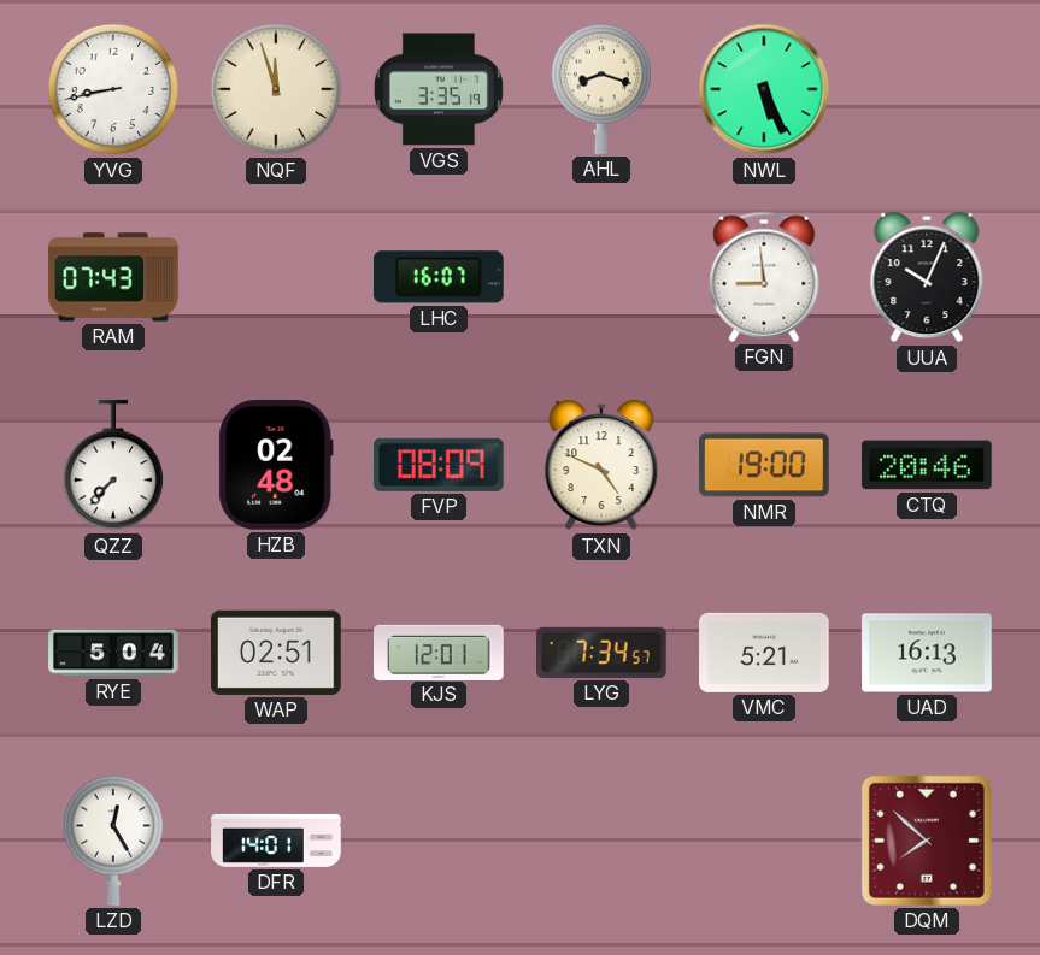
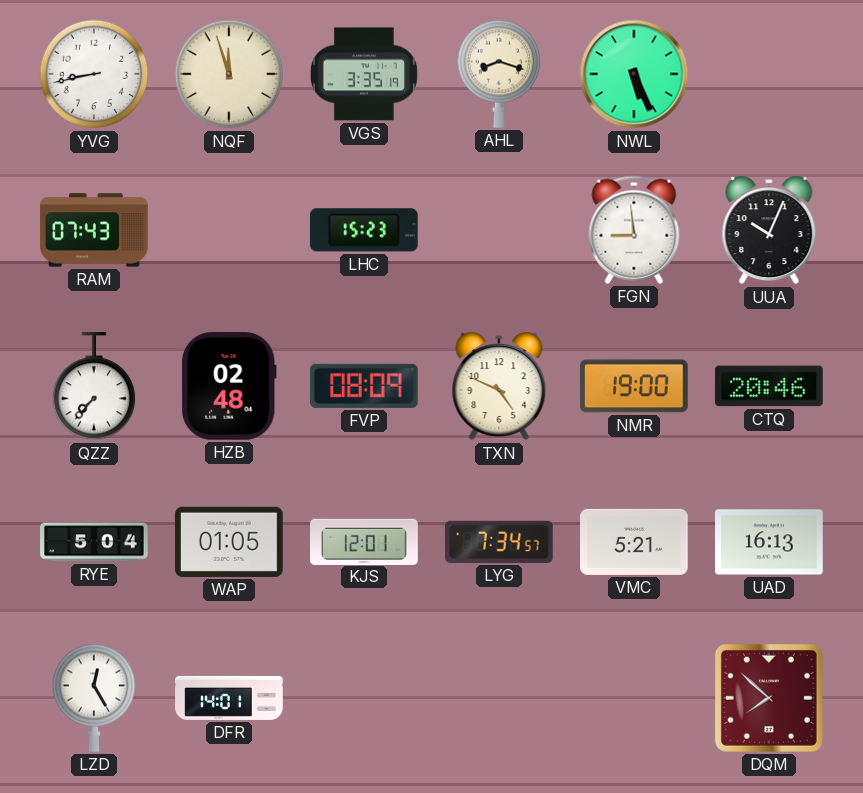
LHC: 16:07 -> 15:23
WAP: 02:51 -> 01:05
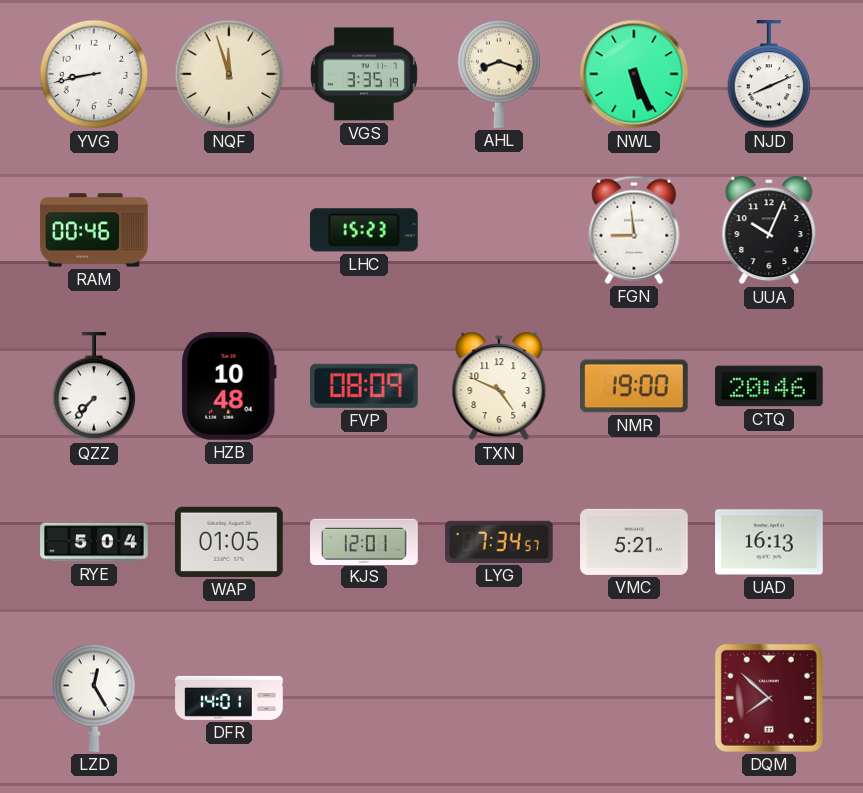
NJD: none -> 8:11
RAM: 07:43 -> 00:46
HZB: 02:48 -> 10:48
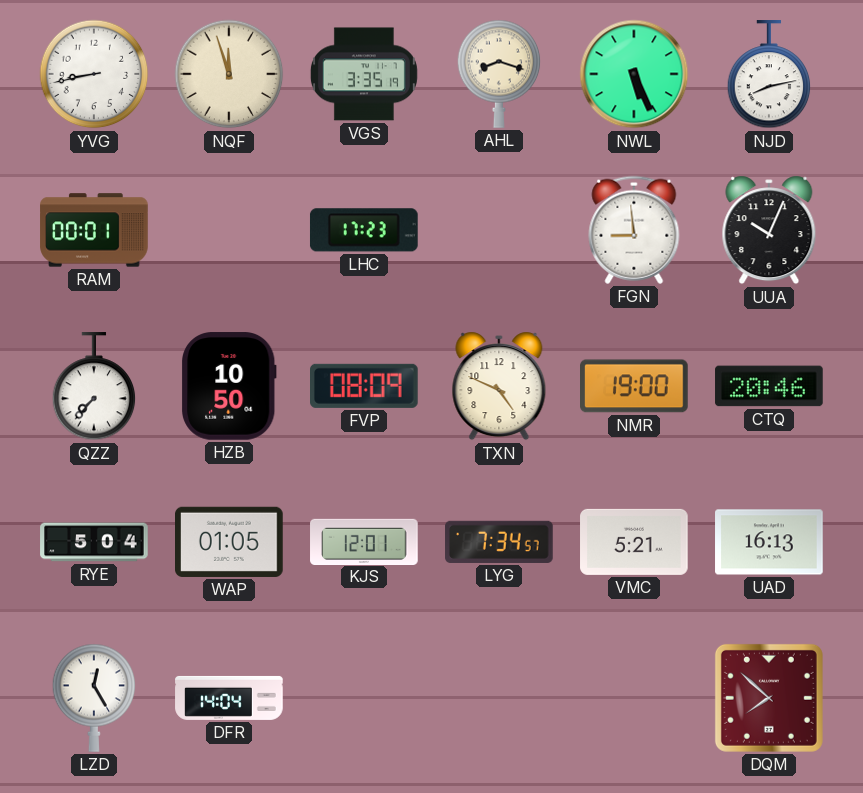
NJD: 8:11 -> 8:13
RAM: 00:46 -> 00:01
LHC: 15:23 -> 17:23
HZB: 10:48 -> 10:50
DFR: 14:01 -> 14:04
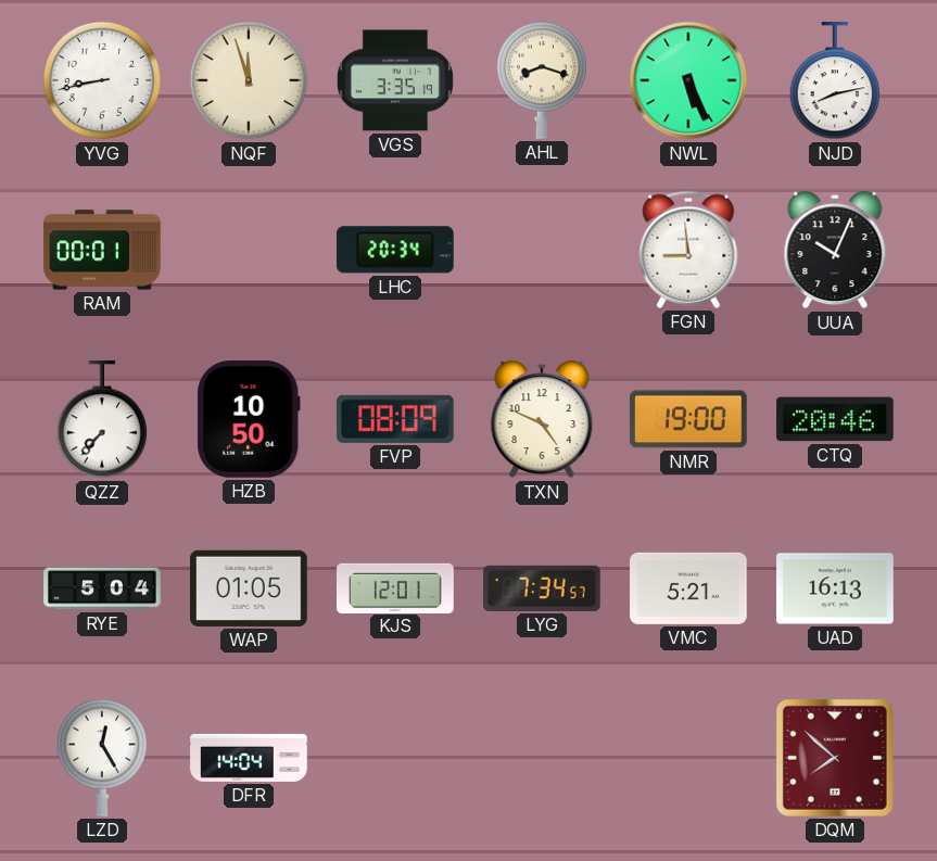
LHC: 17:23 -> 20:34
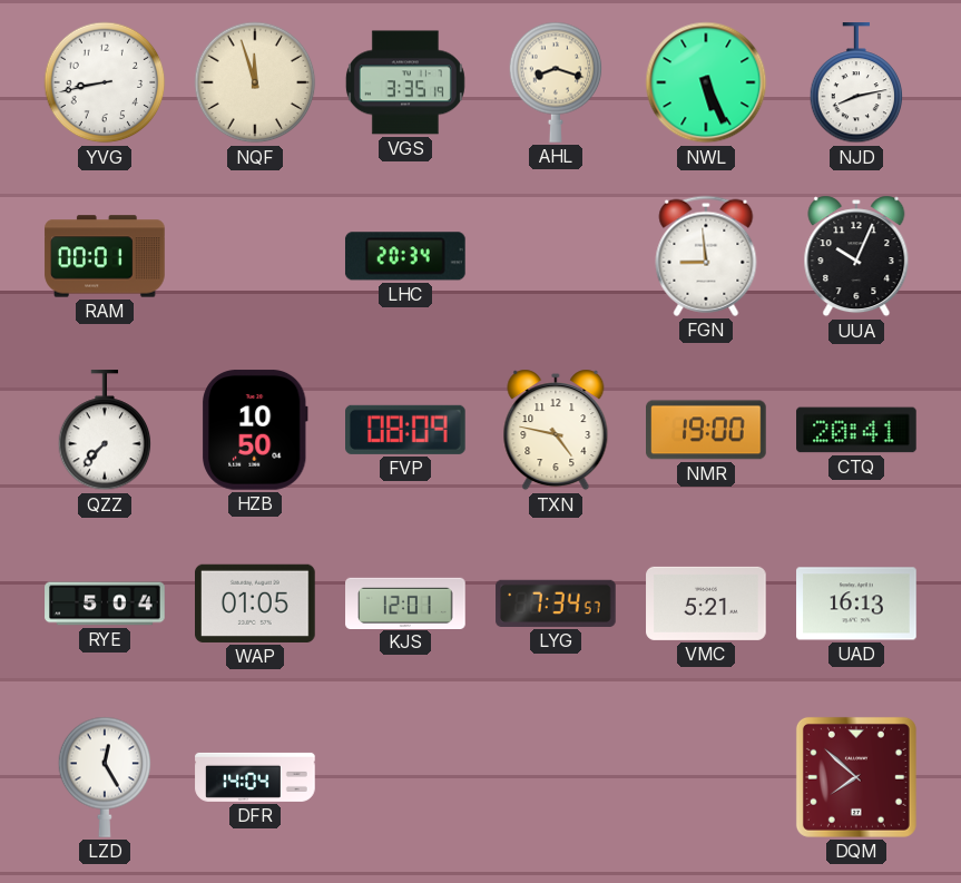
TXN: 4:49 -> 4:47
CTQ: 20:46 -> 20:41
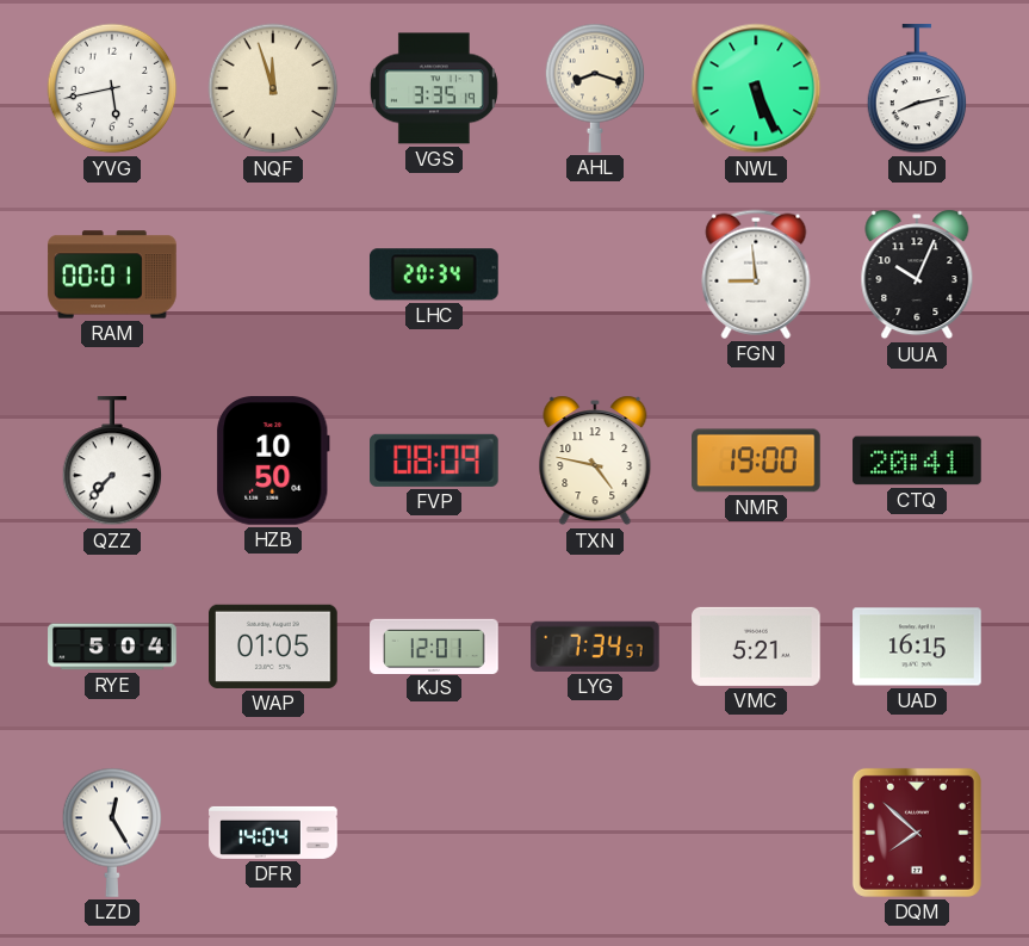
YVG: 8:43 -> 5:43
UAD: 16:13 -> 16:15
